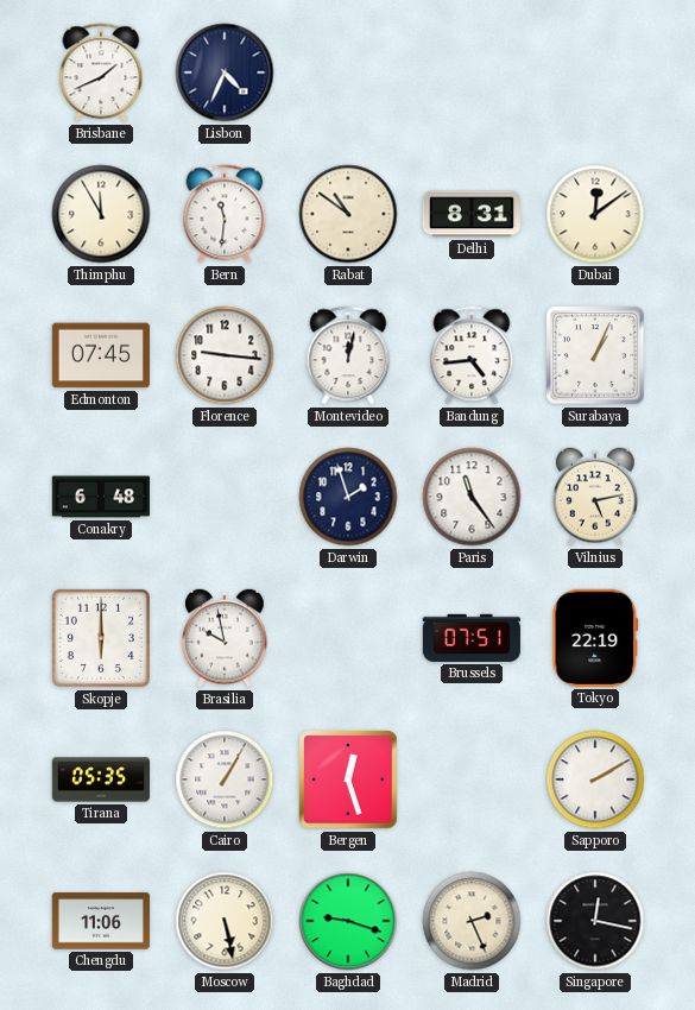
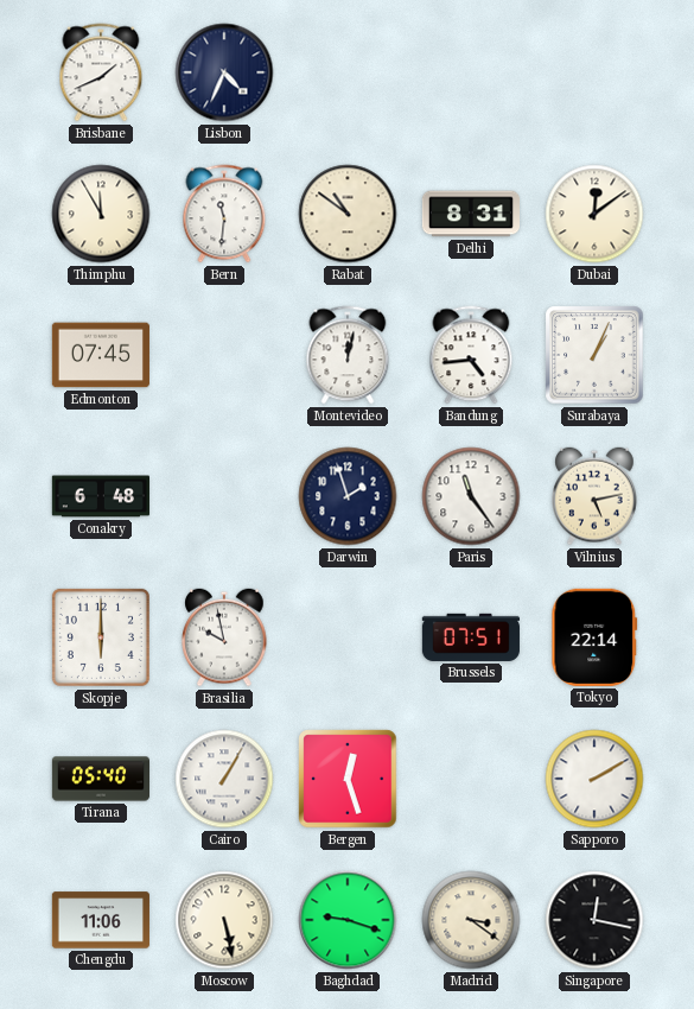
Florence: 9:16 -> none
Tokyo: 22:19 -> 22:14
Tirana: 05:35 -> 05:40
Madrid: 2:26 -> 3:21
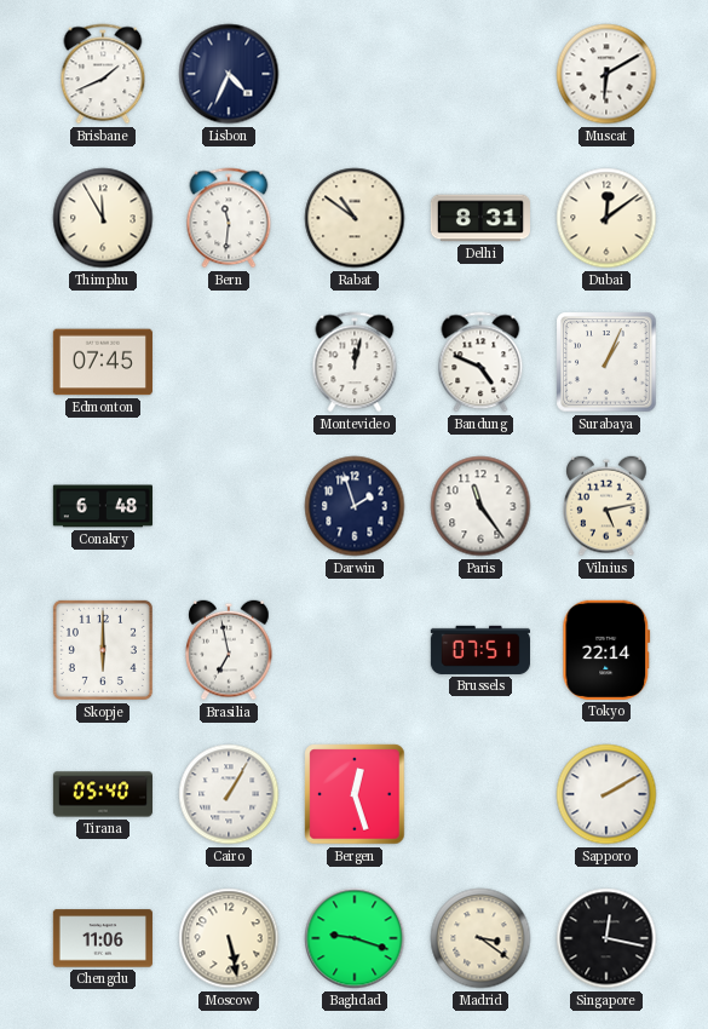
Muscat: none -> 6:10
Bandung: 4:44 -> 4:49
Brasilia: 9:58 -> 6:58
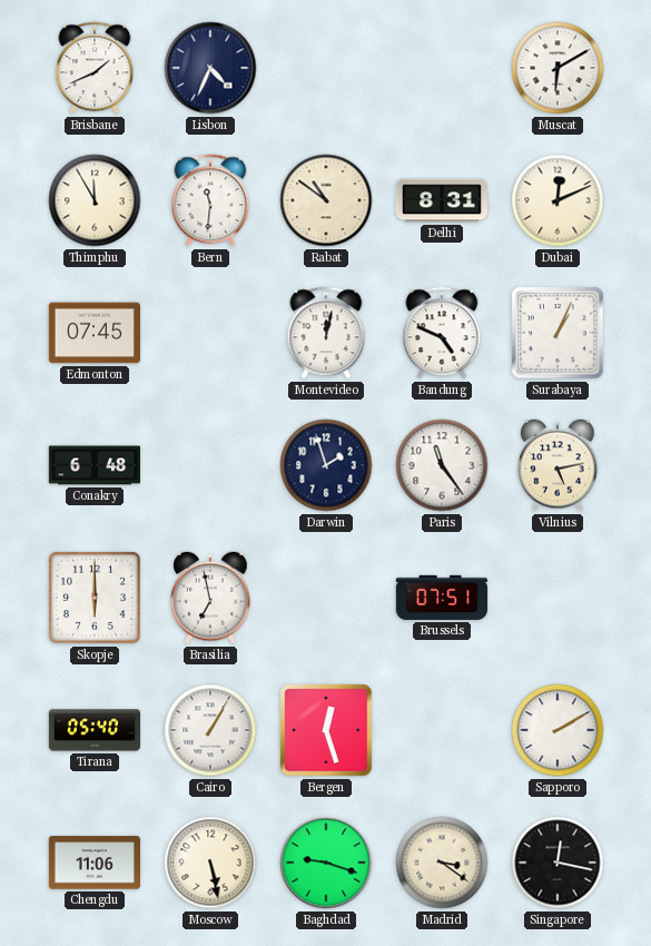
Dubai: 12:09 -> 12:11
Tokyo: 22:14 -> none
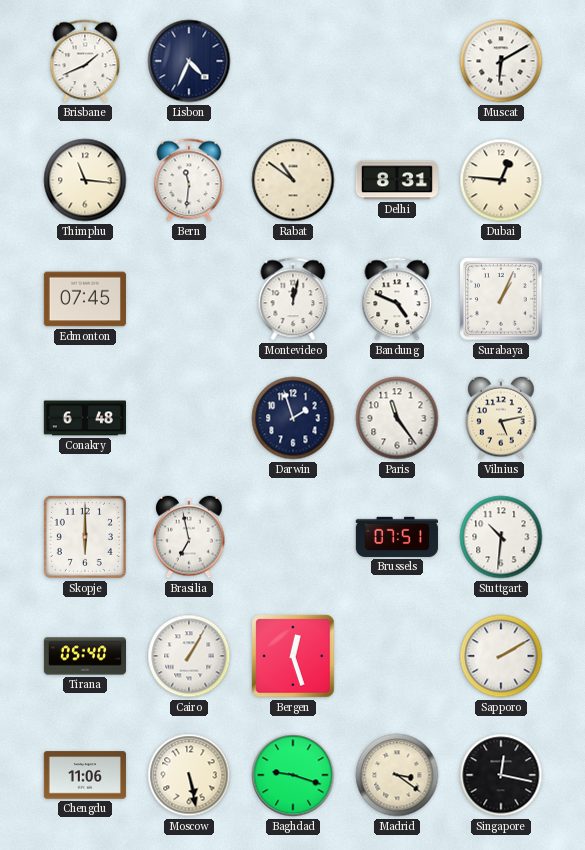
Thimphu: 11:55 -> 11:16
Dubai: 12:11 -> 12:46
Stuttgart: none -> 10:31
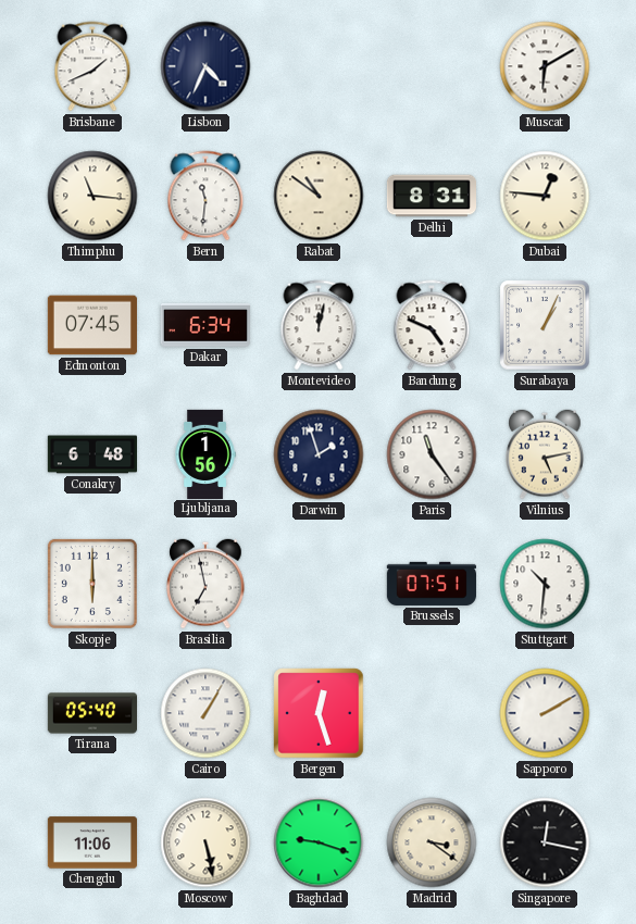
Dakar: none -> 6:34
Ljubljana: none -> 1:56
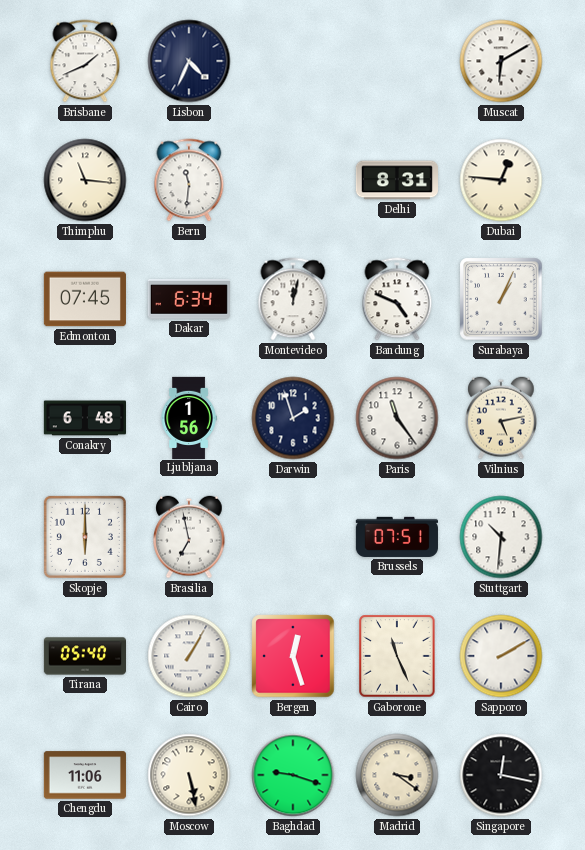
Rabat: 10:51 -> none
Gaborone: none -> 11:26
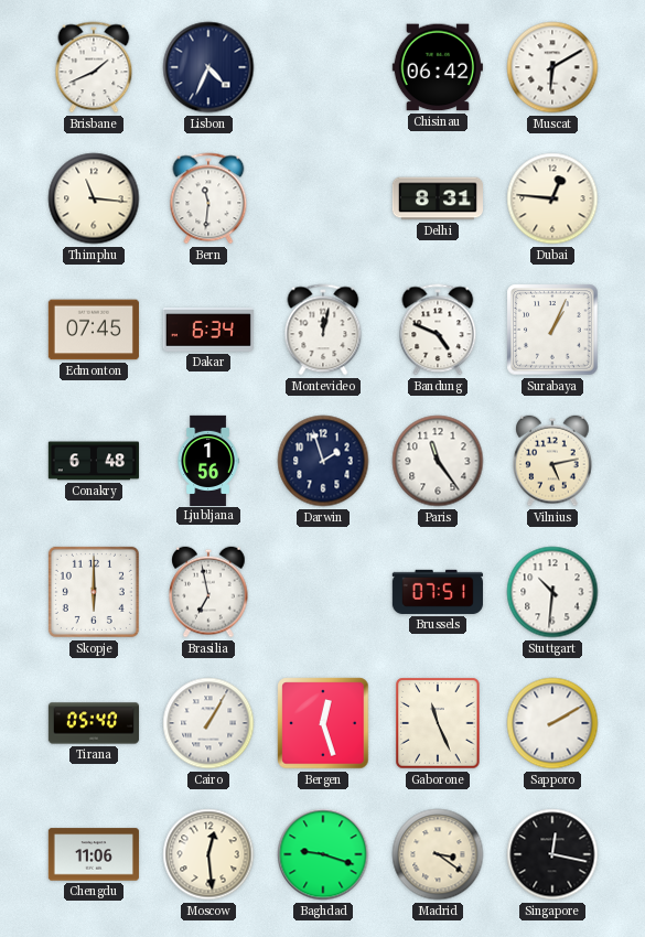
Chisinau: none -> 06:42
Moscow: 5:28 -> 12:29
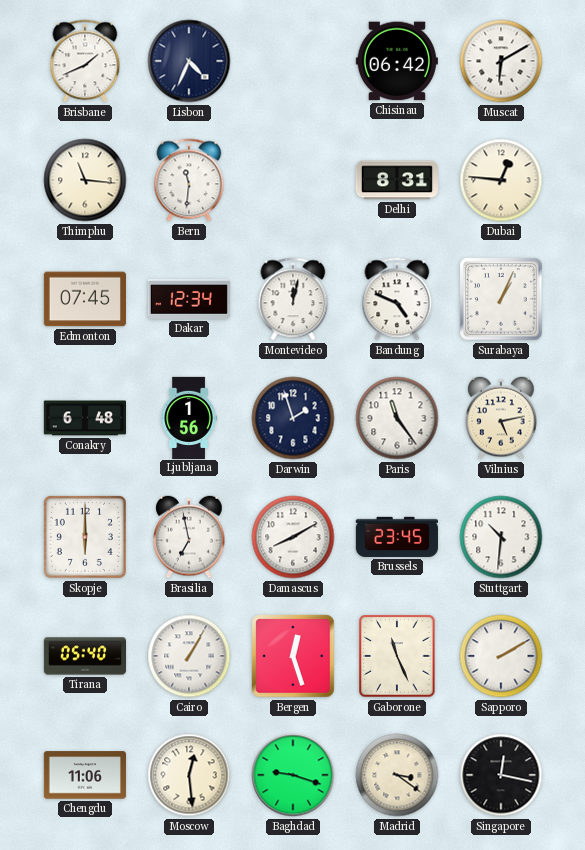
Dakar: 6:34 -> 12:34
Damascus: none -> 8:10
Brussels: 07:51 -> 23:45
